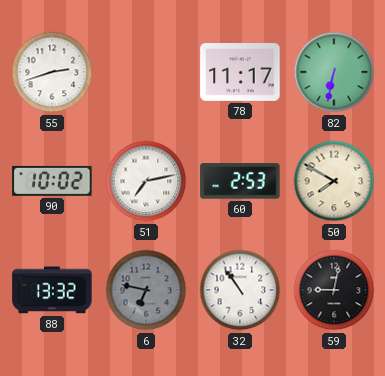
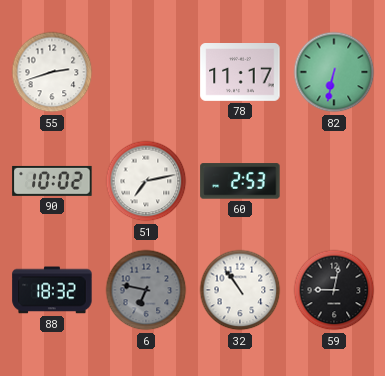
50: 7:50 -> none
88: 13:32 -> 18:32
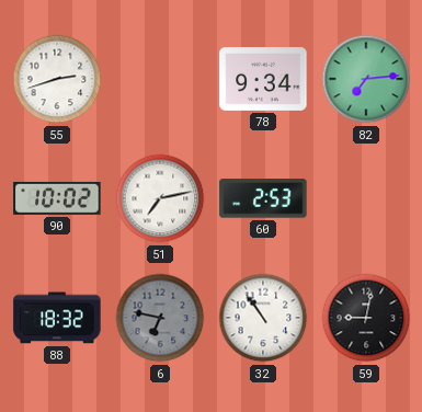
78: 11:17 -> 9:34
82: 6:32 -> 7:14
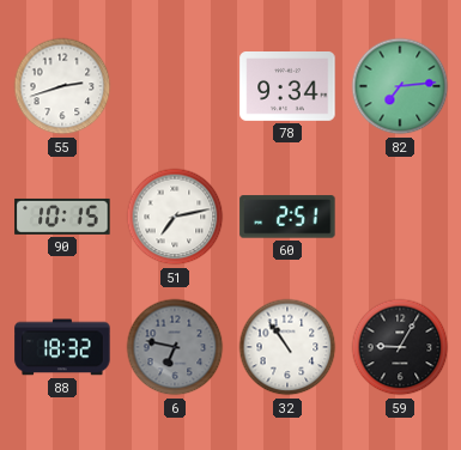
90: 10:02 -> 10:15
60: 2:53 -> 2:51
59: 9:02 -> 9:05
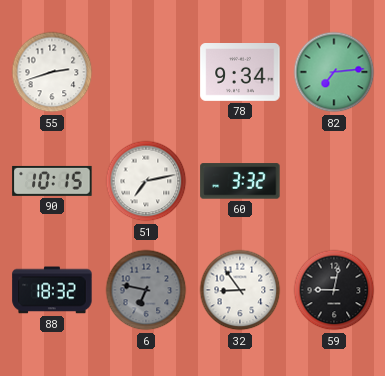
60: 2:51 -> 3:32
32: 10:54 -> 8:54
59: 9:05 -> 9:02
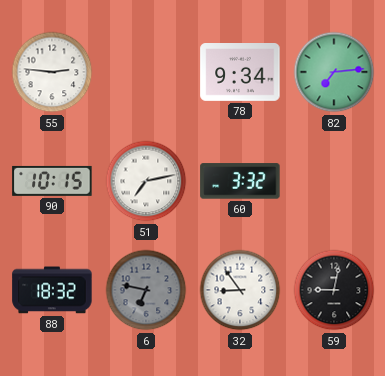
55: 2:42 -> 2:46
